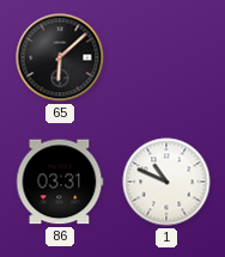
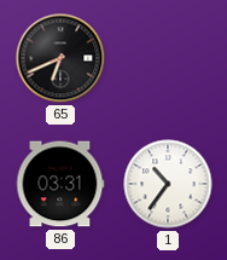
65: 6:08 -> 6:41
1: 10:49 -> 10:36
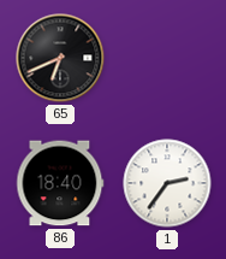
86: 03:31 -> 18:40
1: 10:36 -> 2:36
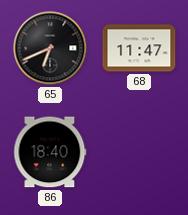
68: none -> 11:47
1: 2:36 -> none
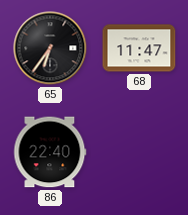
65: 6:41 -> 6:36
86: 18:40 -> 22:40
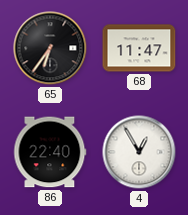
4: none -> 12:55
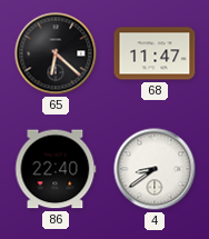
65: 6:36 -> 6:22
4: 12:55 -> 8:39
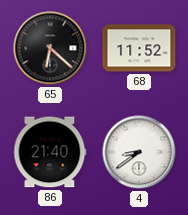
68: 11:47 -> 11:52
86: 22:40 -> 21:40
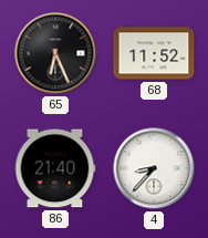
65: 6:22 -> 6:26
4: 8:39 -> 8:37
